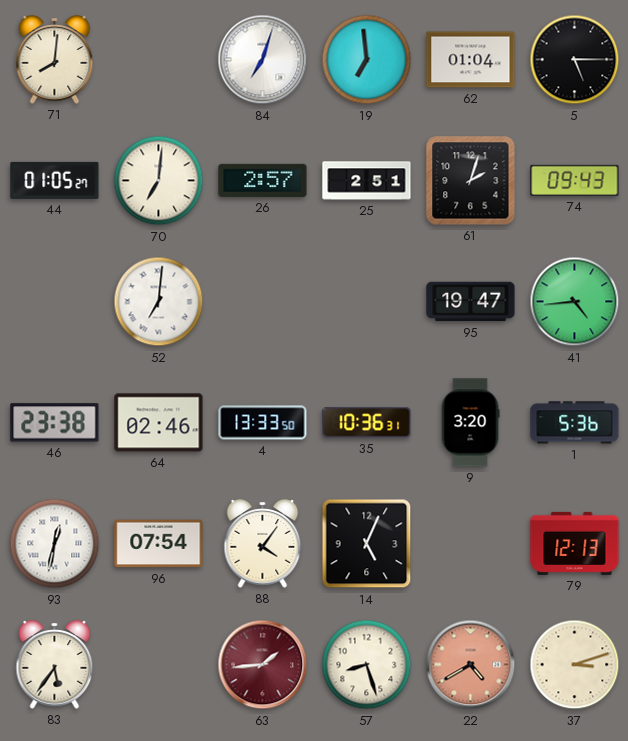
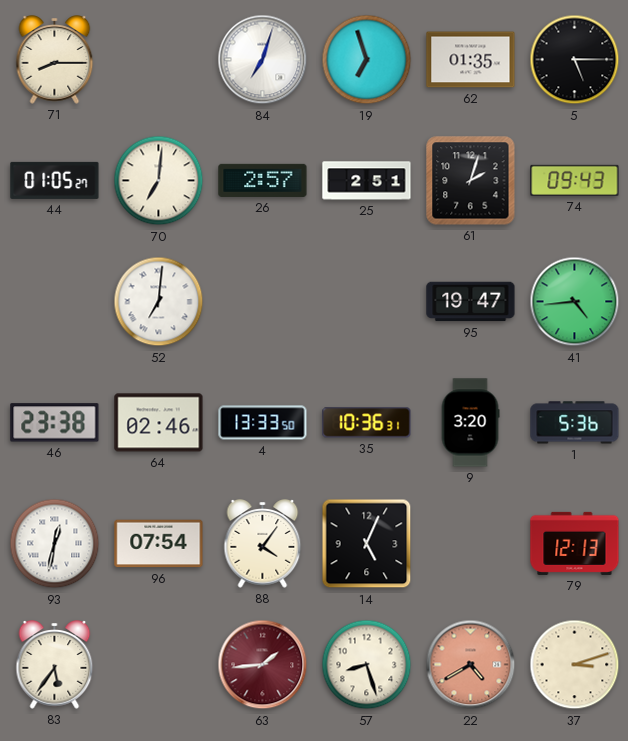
71: 8:01 -> 8:15
19: 6:59 -> 6:57
62: 01:04 -> 01:35
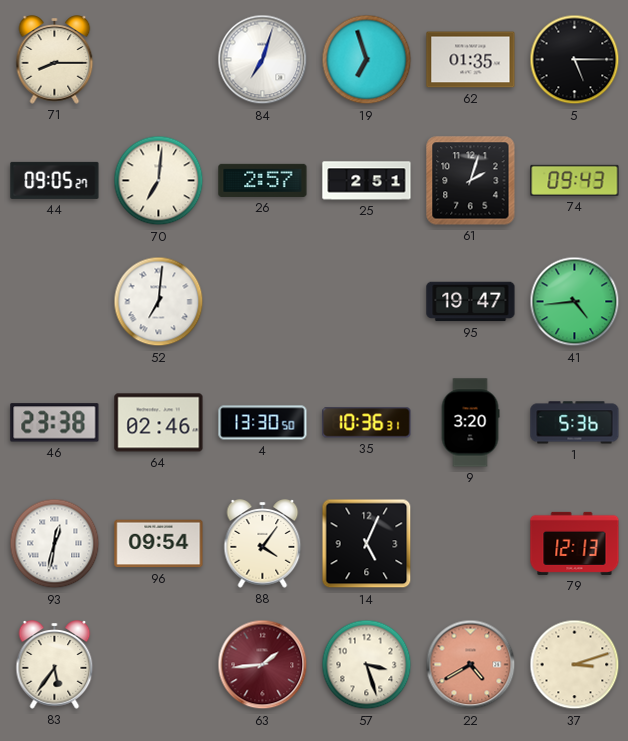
44: 01:05 -> 09:05
4: 13:33 -> 13:30
96: 07:54 -> 09:54
57: 8:27 -> 3:27
